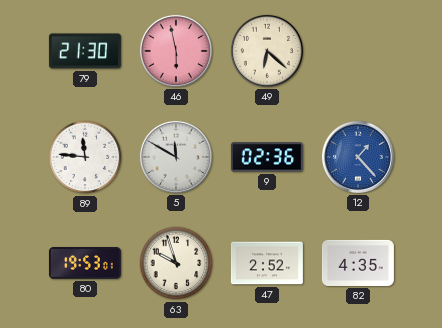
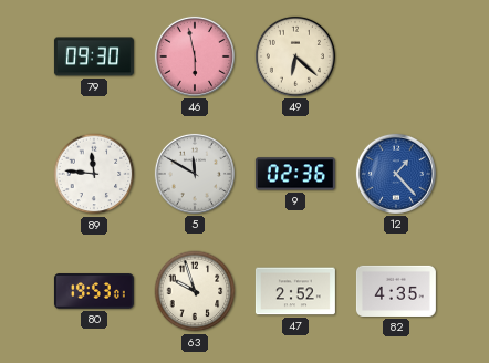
79: 21:30 -> 09:30
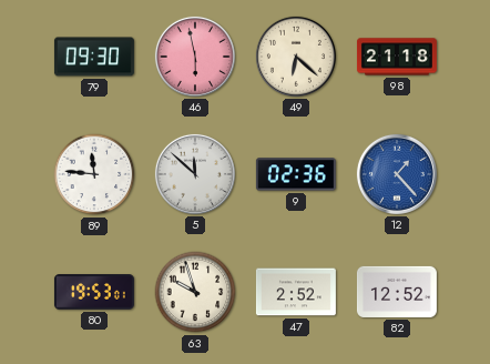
98: none -> 21:18
5: 11:50 -> 11:52
82: 4:35 -> 12:52
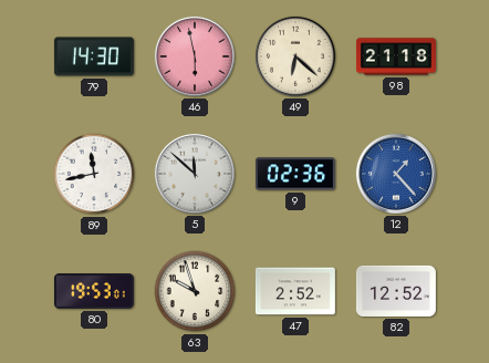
79: 09:30 -> 14:30
89: 11:46 -> 11:43
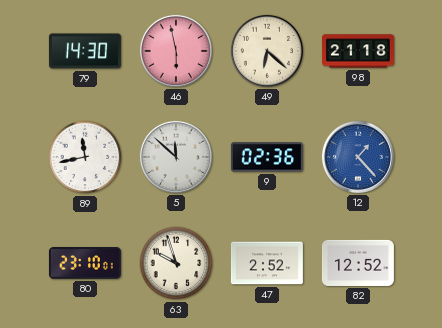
80: 19:53 -> 23:10
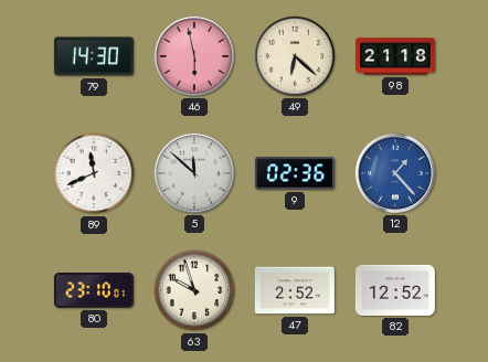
89: 11:43 -> 11:41
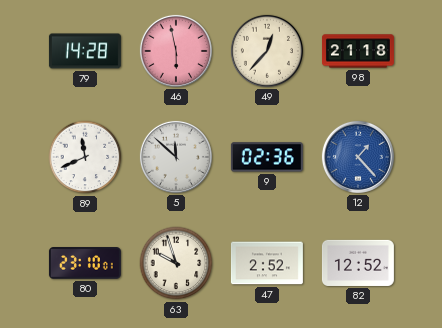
79: 14:30 -> 14:28
49: 6:22 -> 12:37
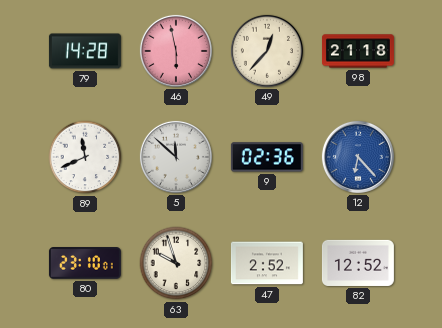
12: 1:23 -> 6:23
